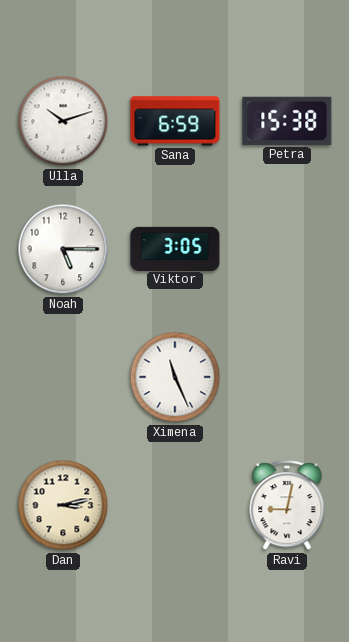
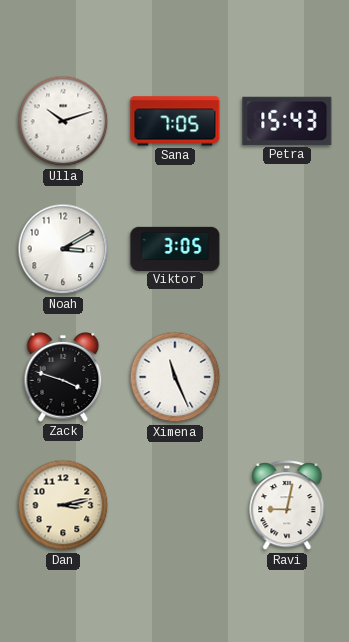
Sana: 6:59 -> 7:05
Petra: 15:38 -> 15:43
Noah: 5:15 -> 3:10
Zack: none -> 3:48
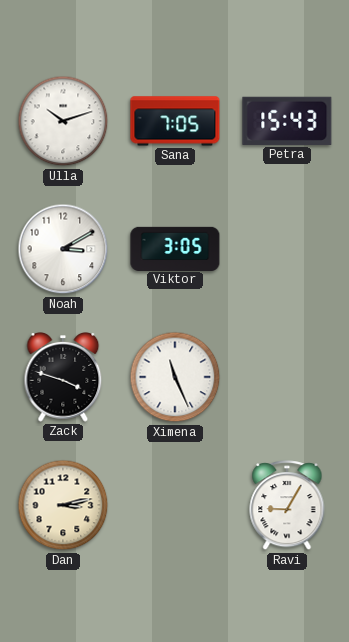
Ravi: 9:02 -> 9:05
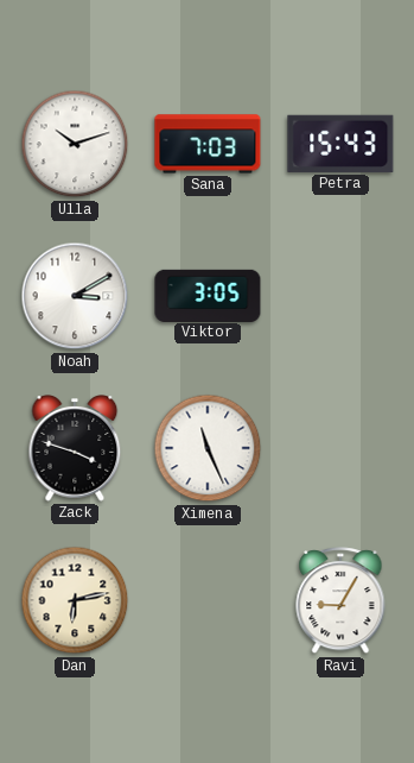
Sana: 7:05 -> 7:03
Dan: 3:13 -> 6:13
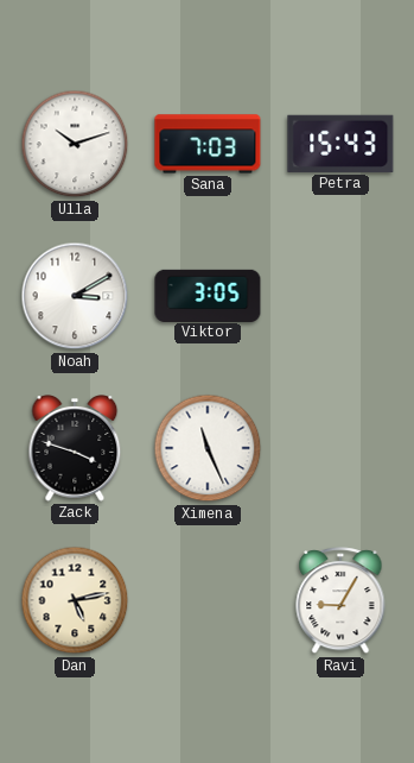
Dan: 6:13 -> 5:13
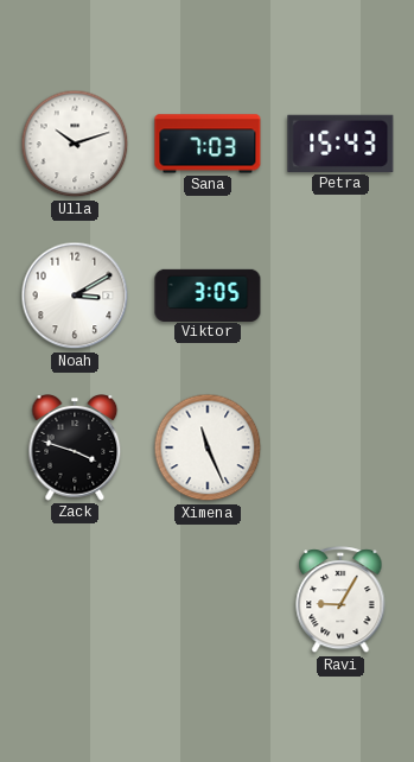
Dan: 5:13 -> none
